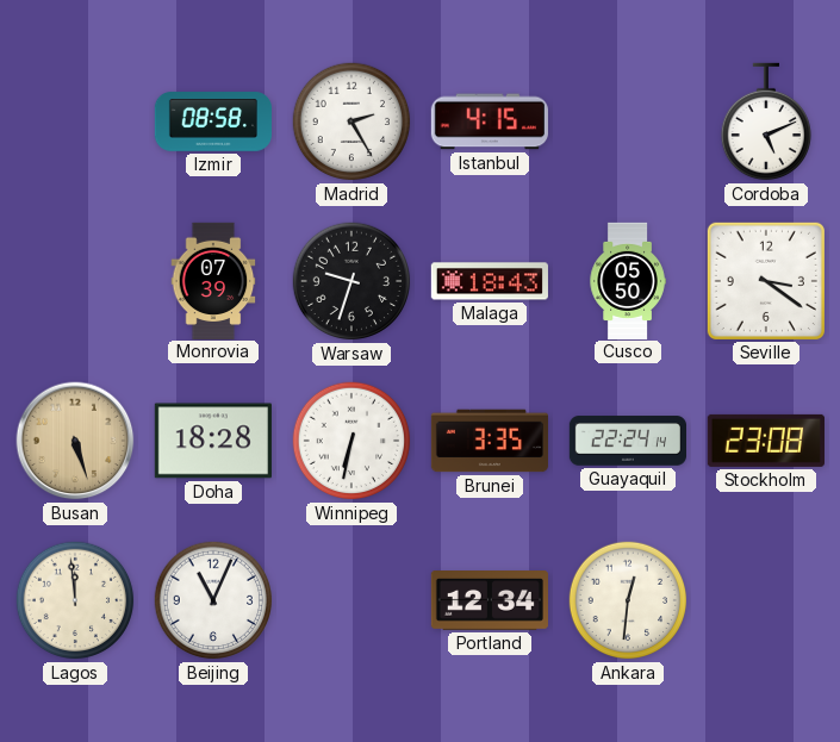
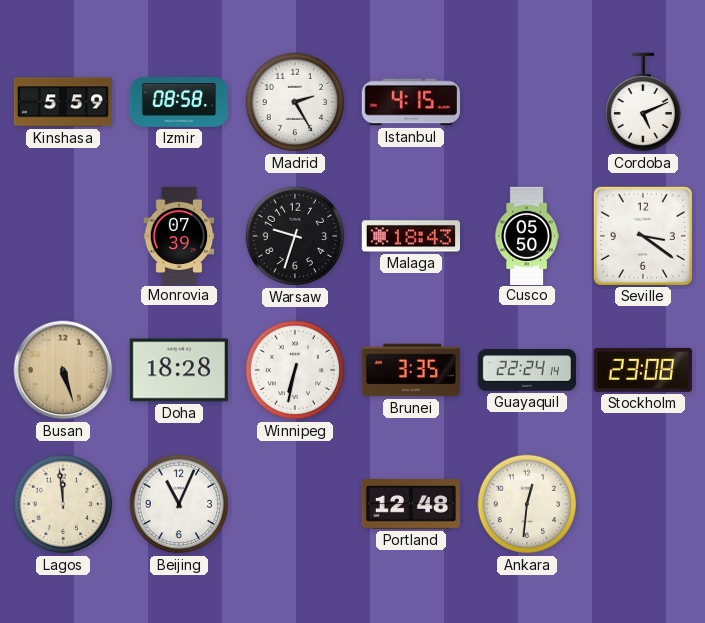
Kinshasa: none -> 5:59
Portland: 12:34 -> 12:48
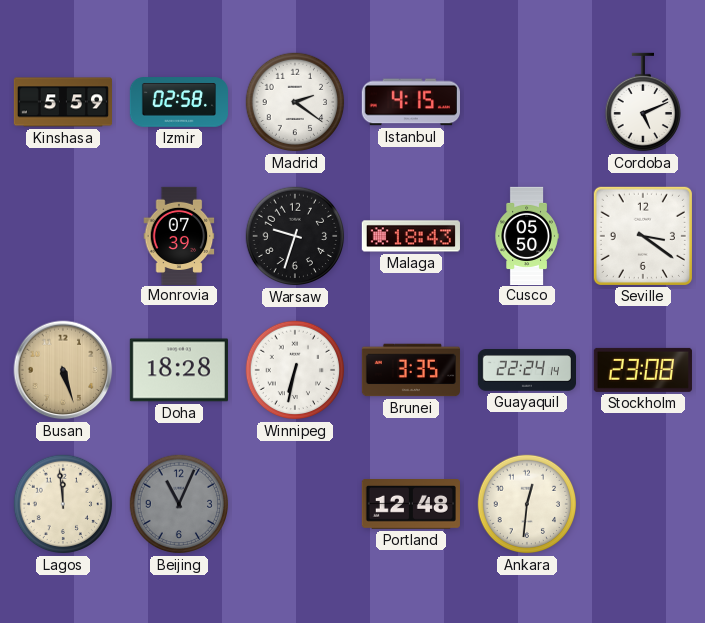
Izmir: 08:58 -> 02:58
Madrid: 2:25 -> 2:21
Beijing dial: white -> grey
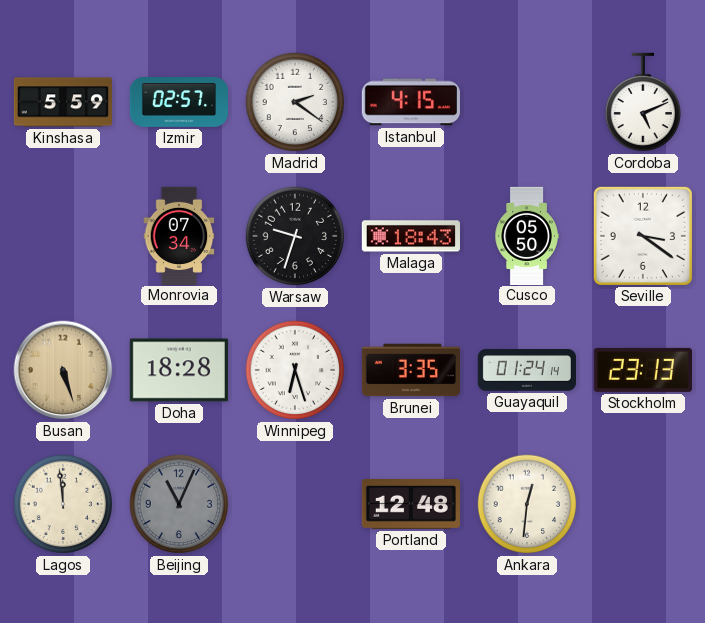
Izmir: 02:58 -> 02:57
Monrovia: 07:39 -> 07:34
Winnipeg: 6:32 -> 6:27
Guayaquil: 22:24 -> 01:24
Stockholm: 23:08 -> 23:13
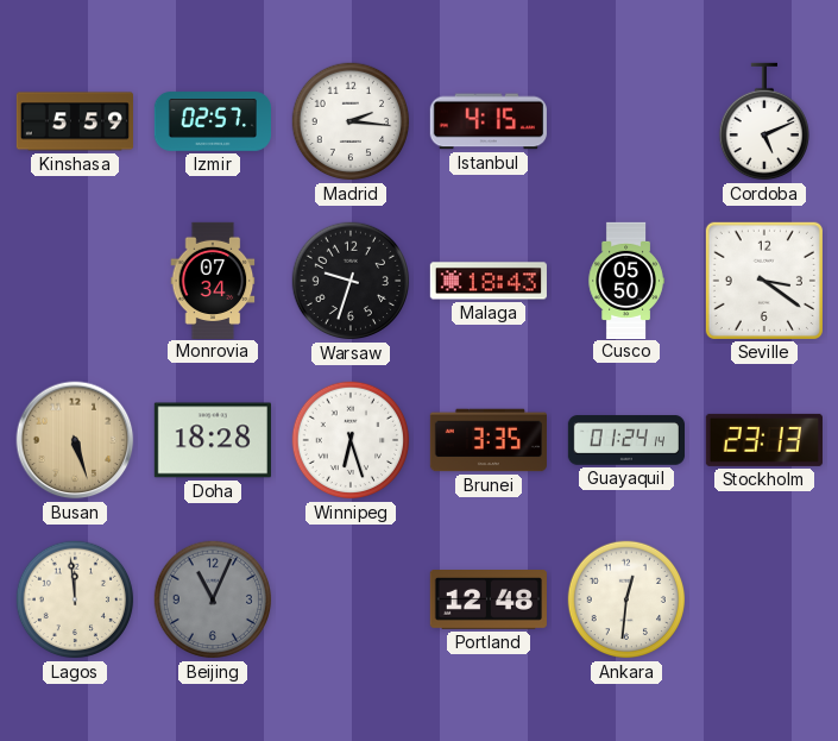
Madrid: 2:21 -> 2:16
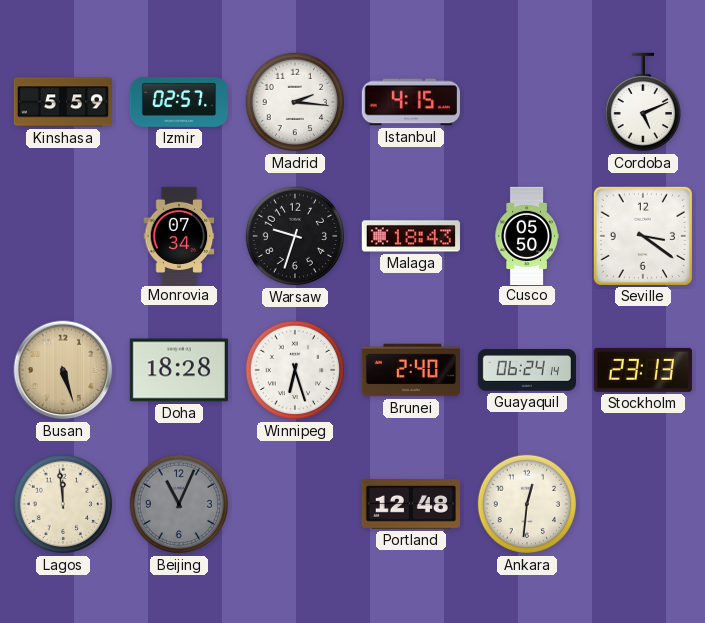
Brunei: 3:35 -> 2:40
Guayaquil: 01:24 -> 06:24
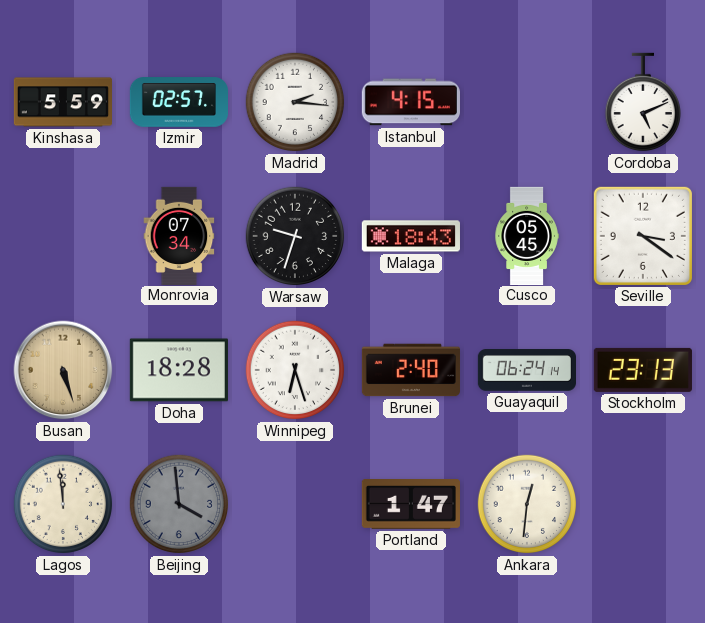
Cusco: 05:50 -> 05:45
Beijing: 11:04 -> 3:59
Portland: 12:48 -> 1:47
